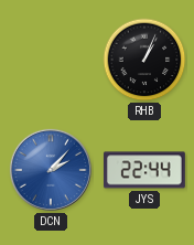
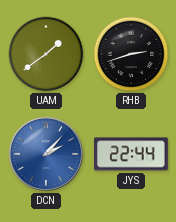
UAM: none -> 1:39
RHB: 1:04 -> 2:42
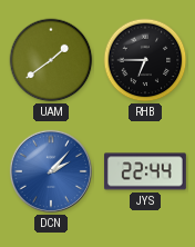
RHB: 2:42 -> 6:45
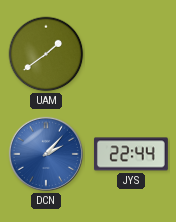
RHB: 6:45 -> none
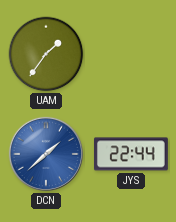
UAM: 1:39 -> 1:36
DCN: 2:07 -> 1:38
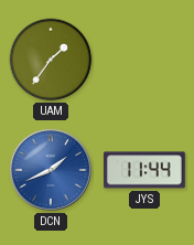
DCN: 1:38 -> 1:41
JYS: 22:44 -> 11:44
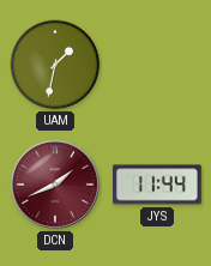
UAM: 1:36 -> 1:32
DCN dial: blue -> burgundy
